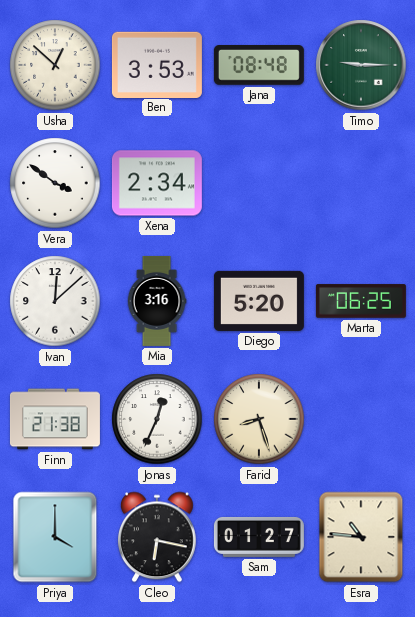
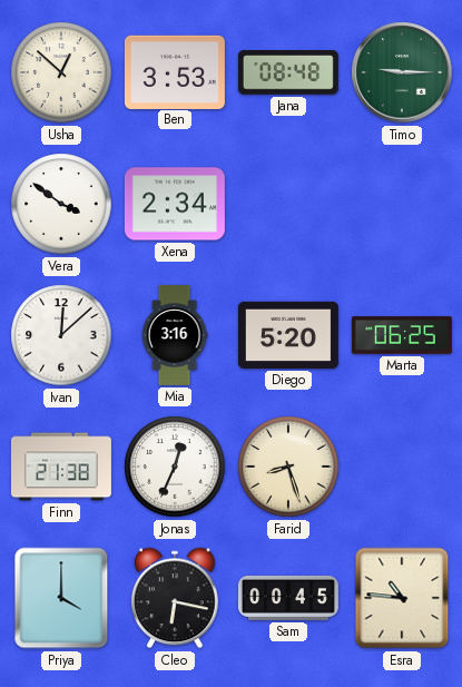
Sam: 01:27 -> 00:45
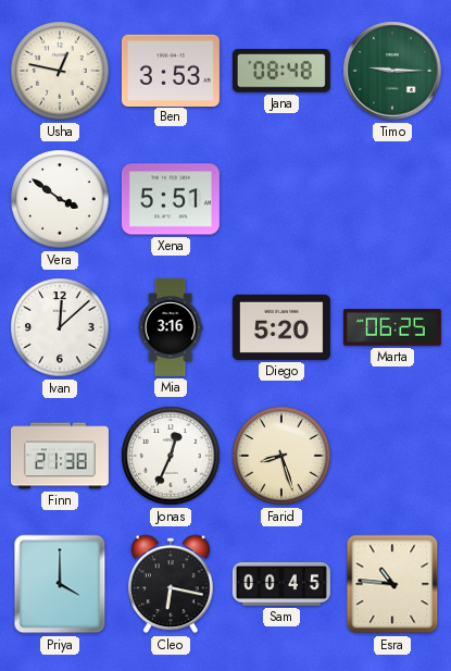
Usha: 12:52 -> 12:47
Xena: 2:34 -> 5:51
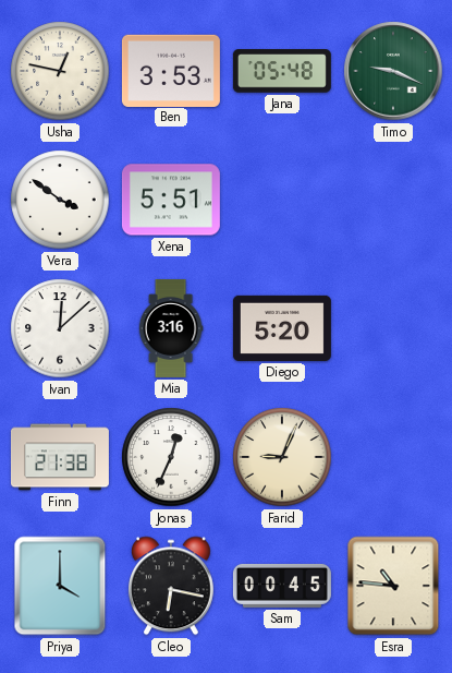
Jana: 08:48 -> 05:48
Timo: 9:15 -> 9:19
Marta: 06:25 -> none
Farid: 8:27 -> 9:04
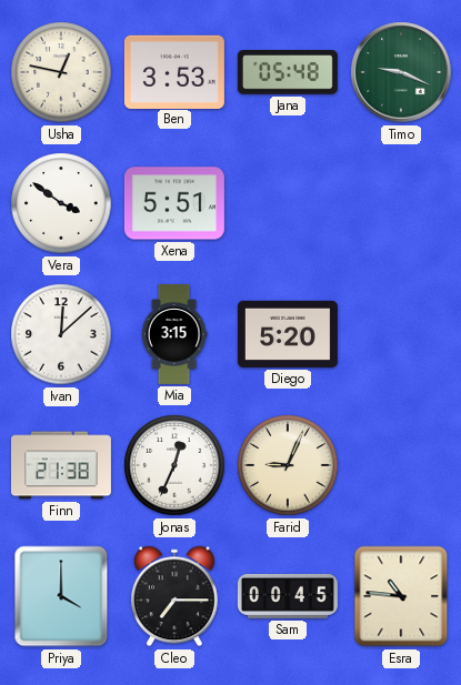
Mia: 3:16 -> 3:15
Cleo: 6:17 -> 7:15
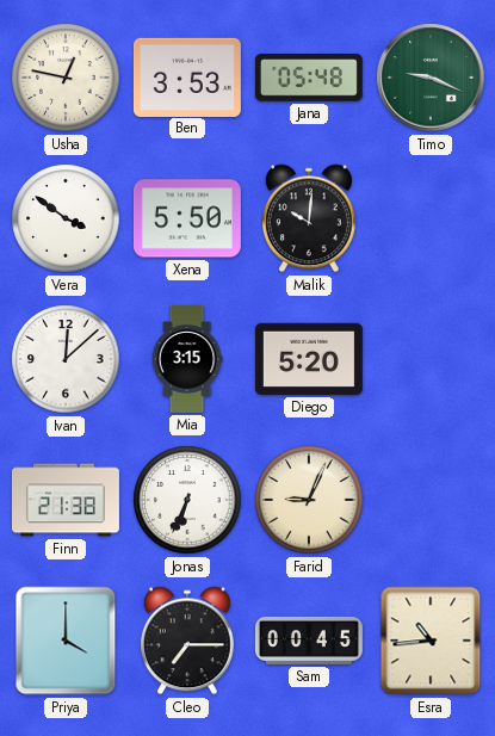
Xena: 5:51 -> 5:50
Malik: none -> 10:01
Jonas: 12:34 -> 6:34
Esra: 10:46 -> 10:44
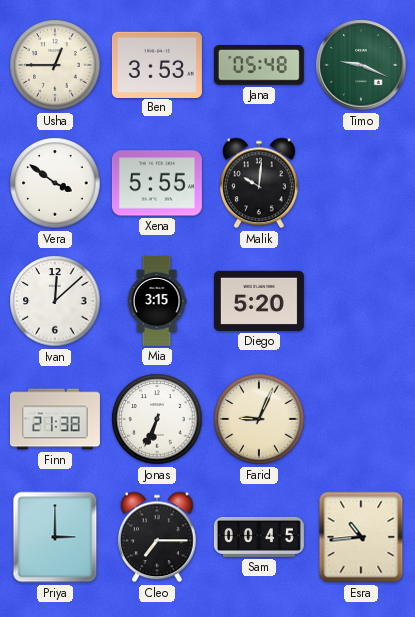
Usha: 12:47 -> 12:45
Xena: 5:50 -> 5:55
Priya: 4:00 -> 3:00
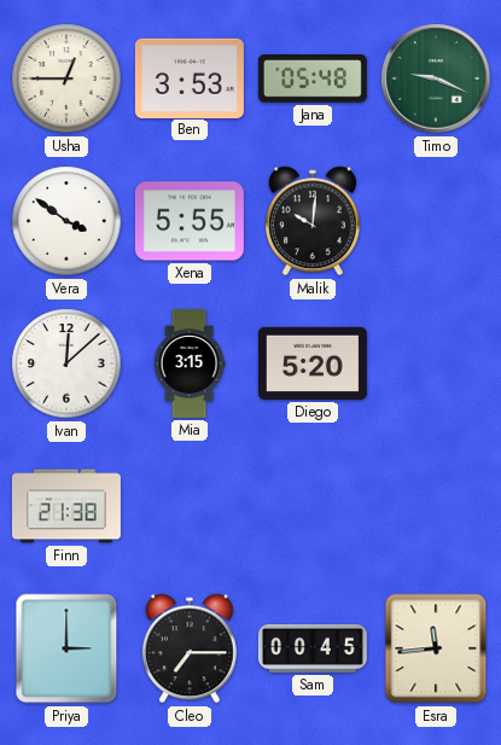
Jonas: 6:34 -> none
Farid: 9:04 -> none
Esra: 10:44 -> 11:44
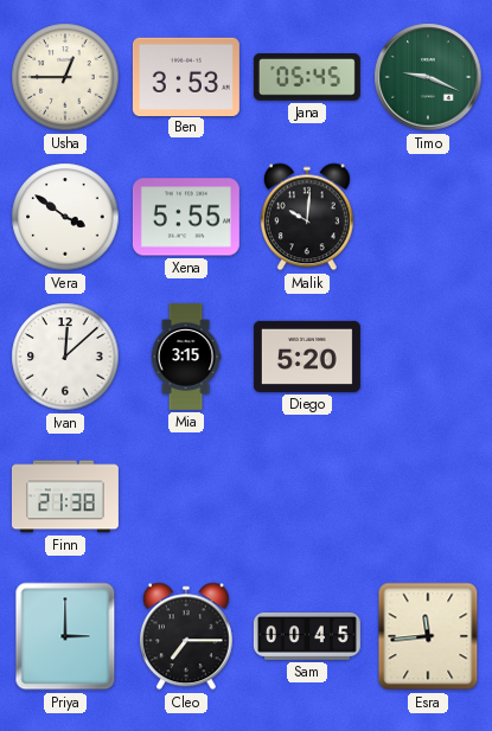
Jana: 05:48 -> 05:45
